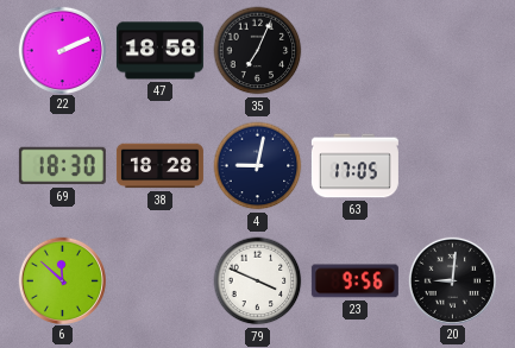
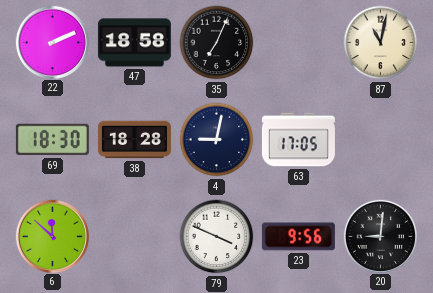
87: none -> 11:02
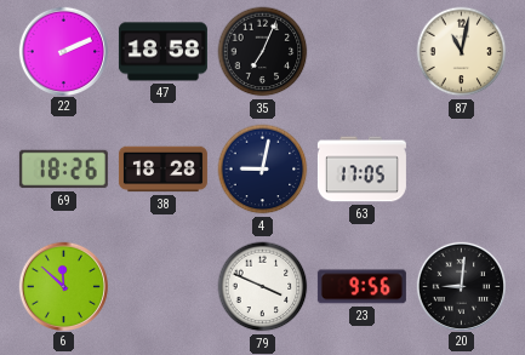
69: 18:30 -> 18:26
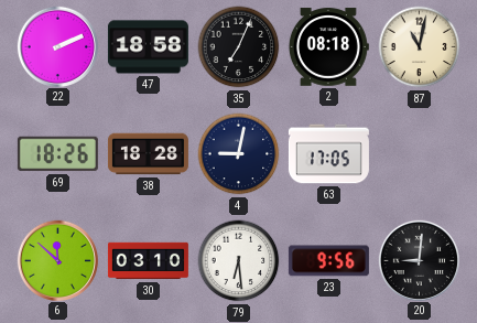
2: none -> 08:18
30: none -> 03:10
79: 3:49 -> 6:29
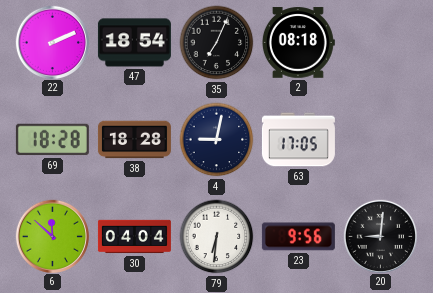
47: 18:58 -> 18:54
87: 11:02 -> none
69: 18:26 -> 18:28
30: 03:10 -> 04:04
79: 6:29 -> 6:31
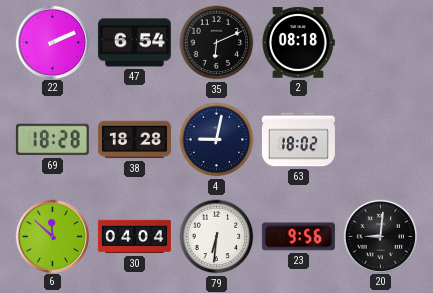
47: 18:54 -> 6:54
35: 7:04 -> 6:11
63: 17:05 -> 18:02
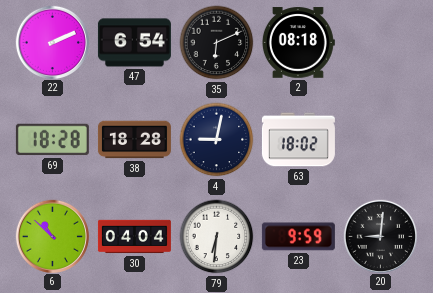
6: 11:52 -> 10:52
23: 9:56 -> 9:59
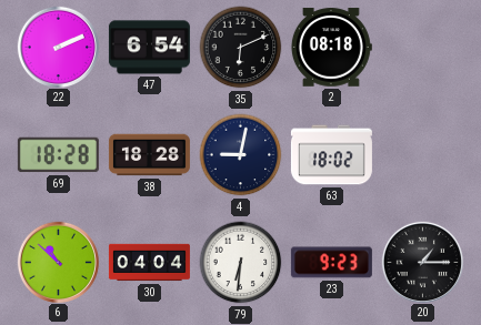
23: 9:59 -> 9:23
20: 9:01 -> 1:15
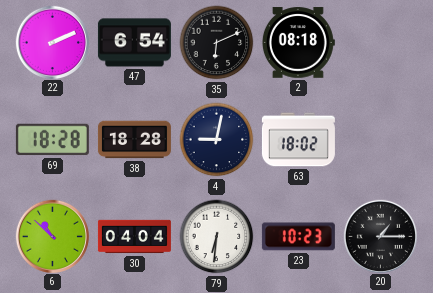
23: 9:23 -> 10:23
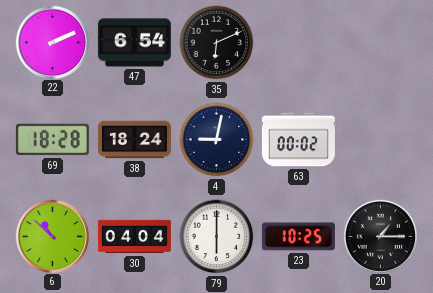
2: 08:18 -> none
38: 18:28 -> 18:24
63: 18:02 -> 00:02
79: 6:31 -> 6:00
23: 10:23 -> 10:25
